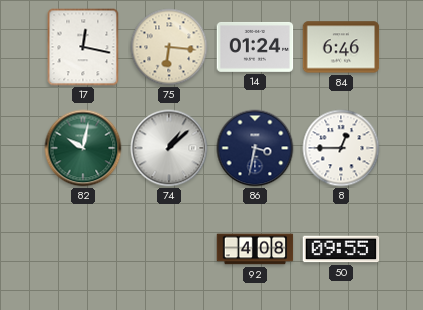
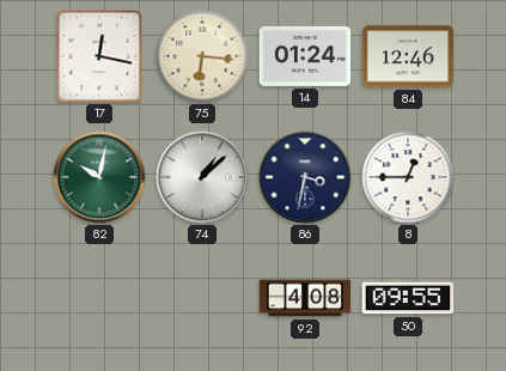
84: 6:46 -> 12:46
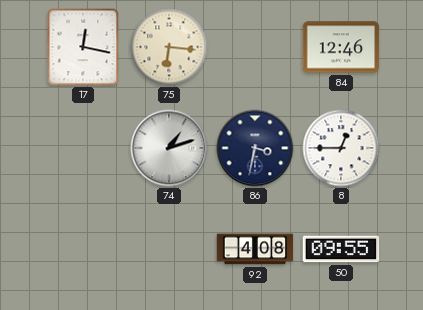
14: 01:24 -> none
82: 10:02 -> none
74: 1:08 -> 1:12
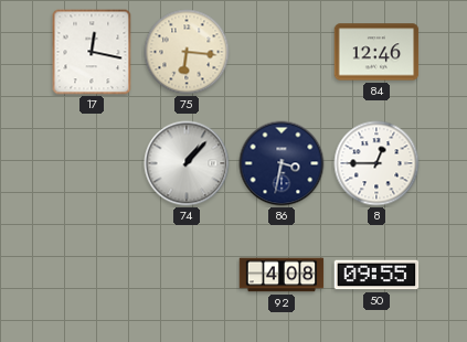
74: 1:12 -> 1:07
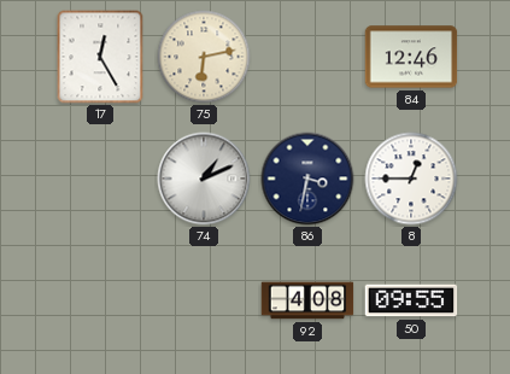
17: 12:17 -> 12:25
75: 6:16 -> 6:13
74: 1:07 -> 1:11
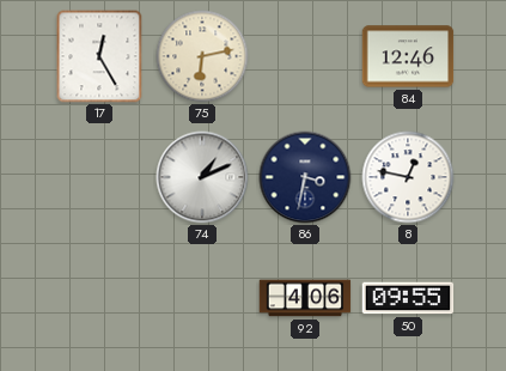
8: 12:45 -> 12:47
92: 4:08 -> 4:06
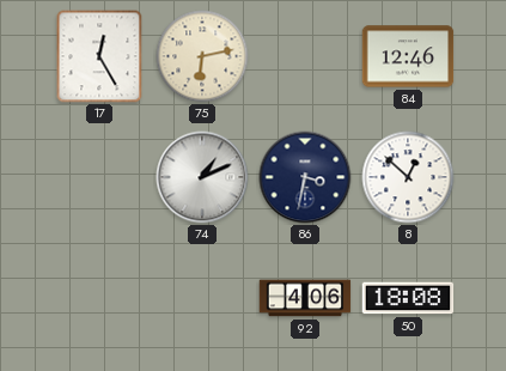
8: 12:47 -> 12:52
50: 09:55 -> 18:08
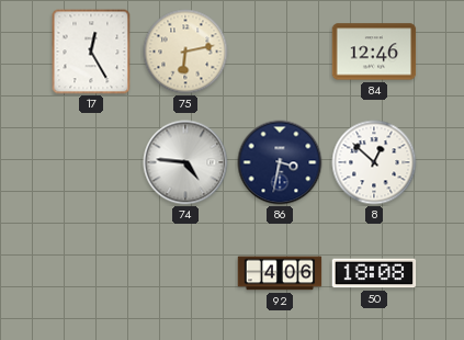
74: 1:11 -> 4:46
